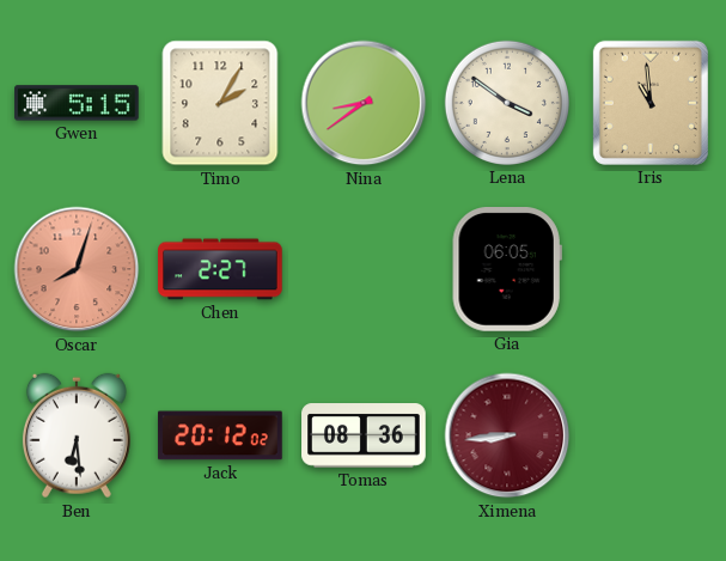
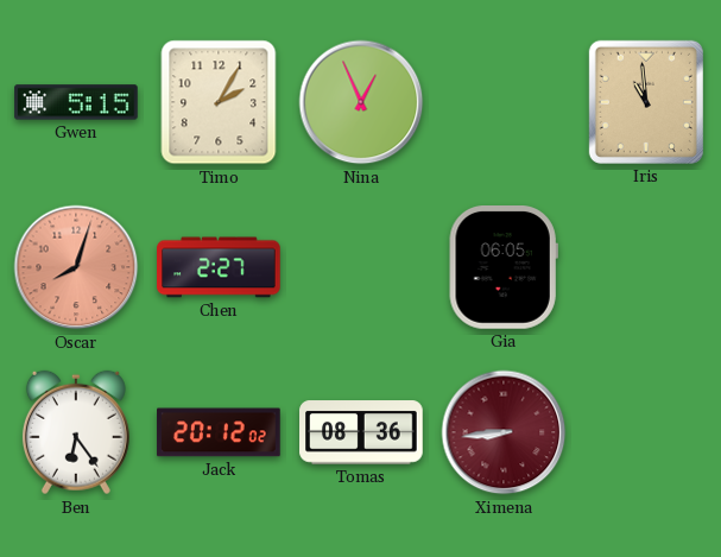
Nina: 8:39 -> 12:56
Lena: 3:51 -> none
Ben: 6:29 -> 6:24
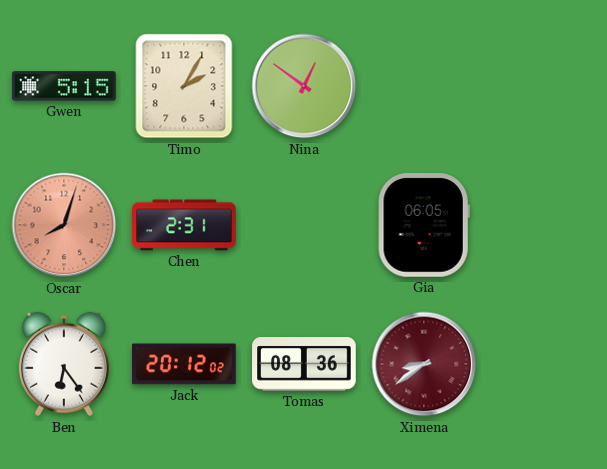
Nina: 12:56 -> 12:51
Iris: 10:59 -> none
Chen: 2:27 -> 2:31
Ximena: 8:44 -> 8:39
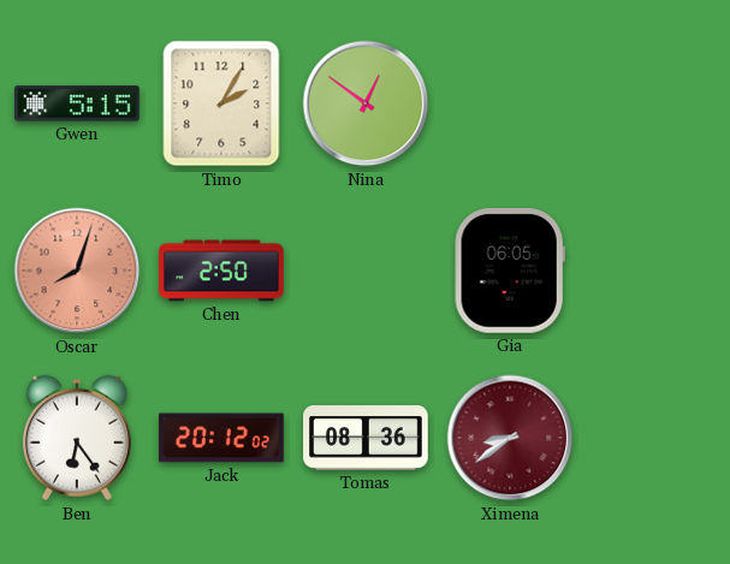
Chen: 2:31 -> 2:50
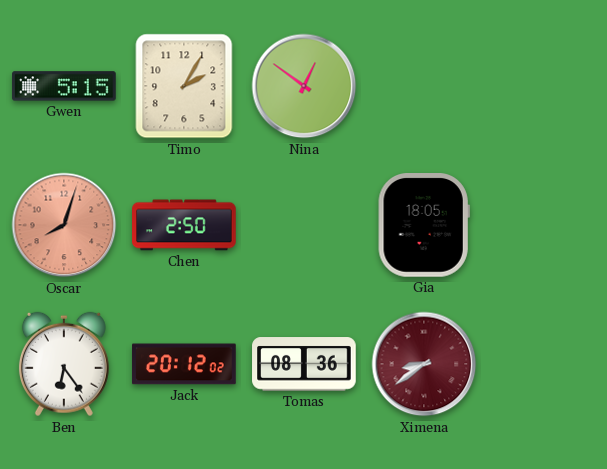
Gia: 06:05 -> 18:05
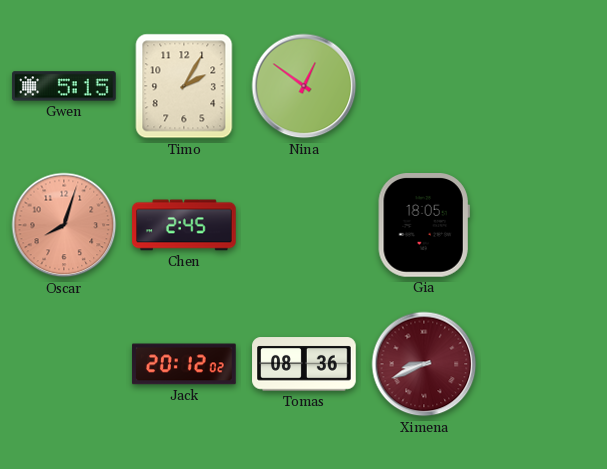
Chen: 2:50 -> 2:45
Ben: 6:24 -> none
Ximena: 8:39 -> 8:41
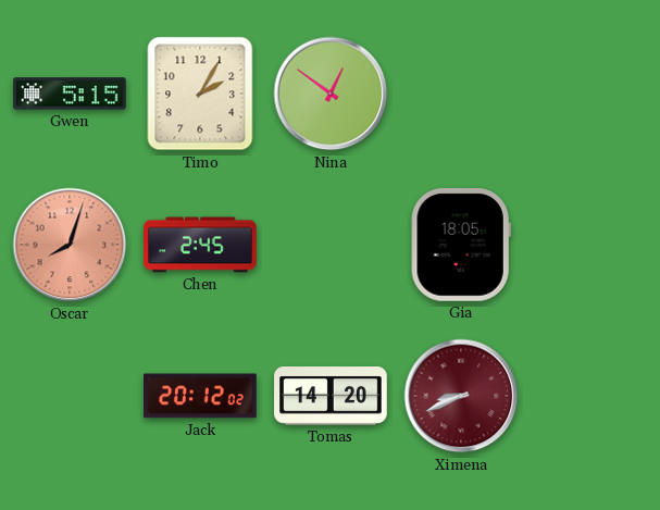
Tomas: 08:36 -> 14:20
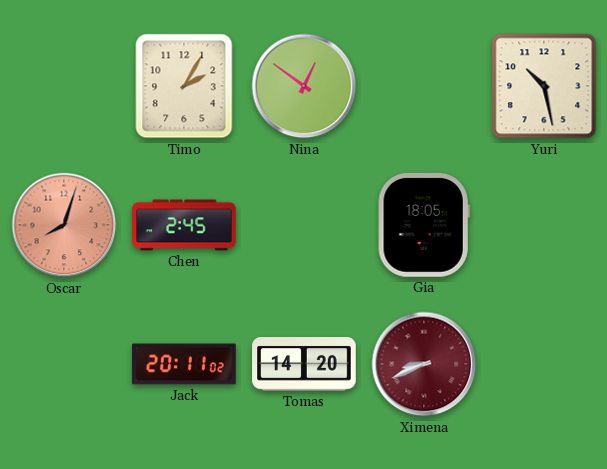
Gwen: 5:15 -> none
Yuri: none -> 10:28
Jack: 20:12 -> 20:11
